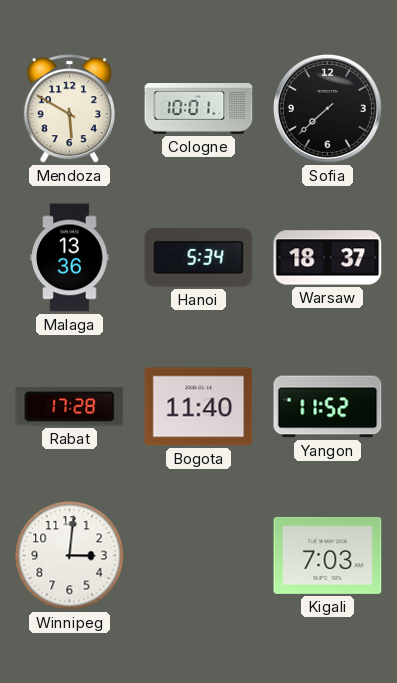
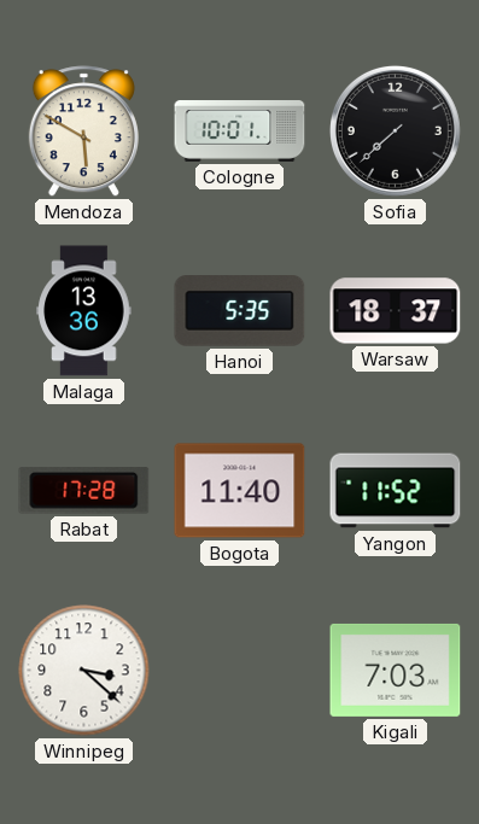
Hanoi: 5:34 -> 5:35
Winnipeg: 3:01 -> 3:22
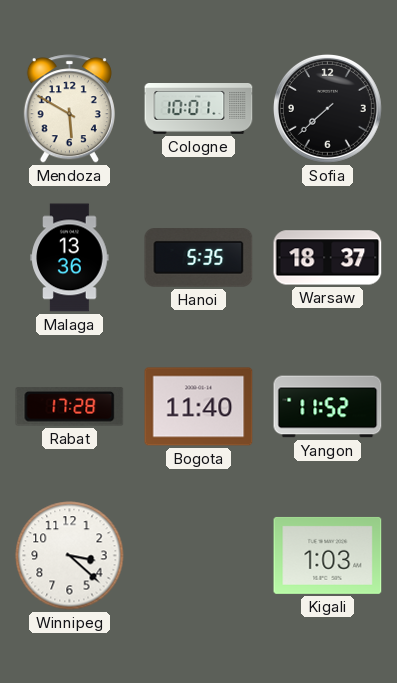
Kigali: 7:03 -> 1:03
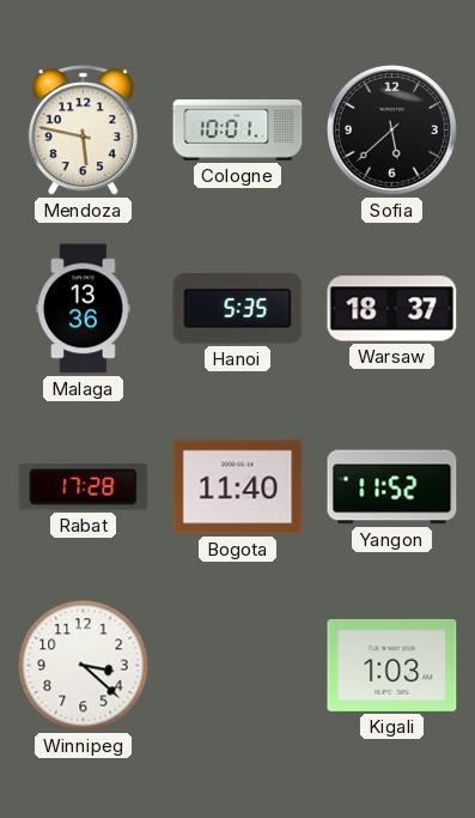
Mendoza: 5:50 -> 5:47
Sofia: 7:38 -> 5:38
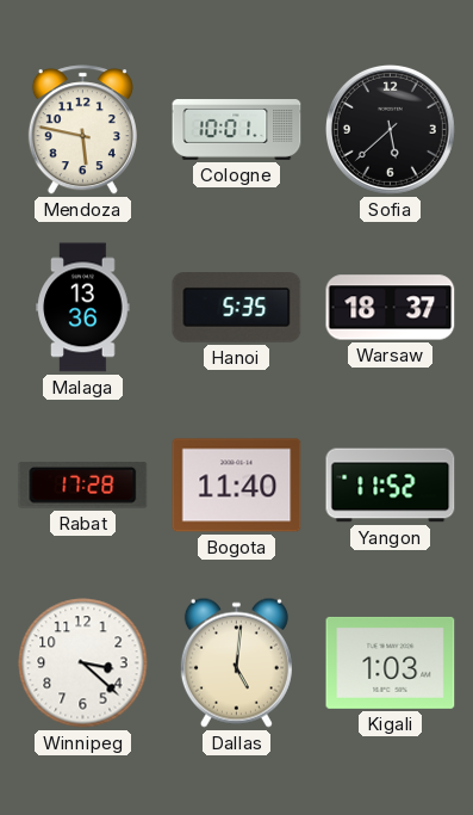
Dallas: none -> 5:01
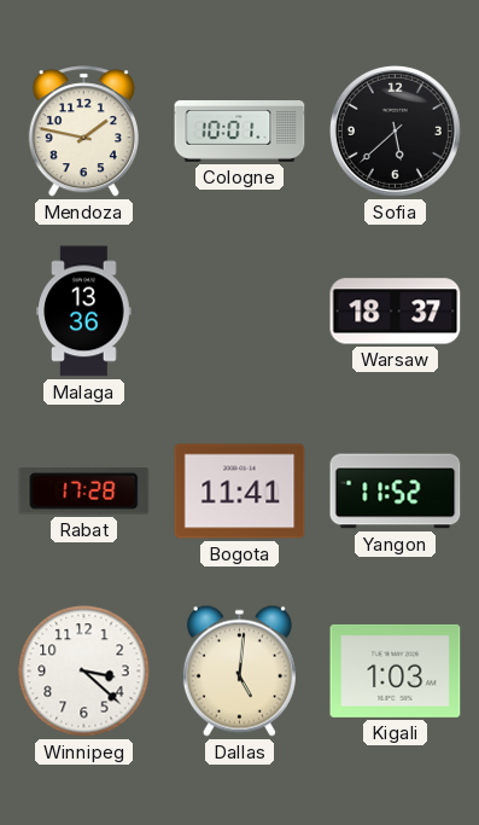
Mendoza: 5:47 -> 1:47
Hanoi: 5:35 -> none
Bogota: 11:40 -> 11:41
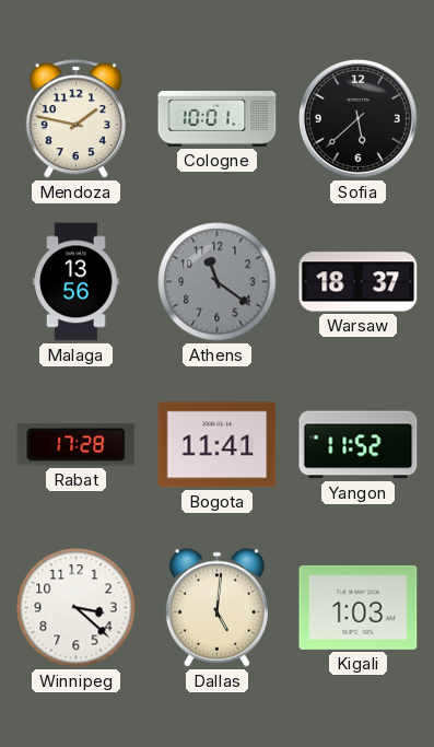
Malaga: 13:36 -> 13:56
Athens: none -> 11:21
